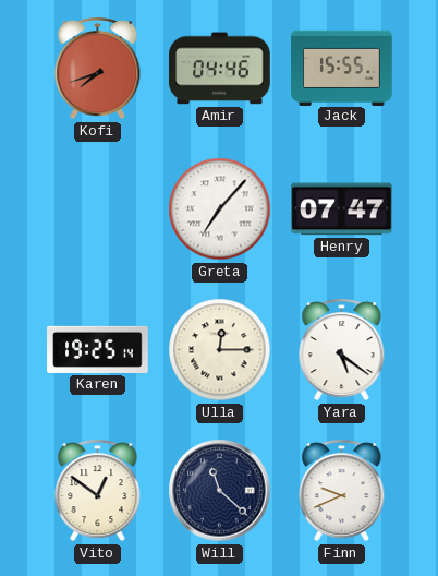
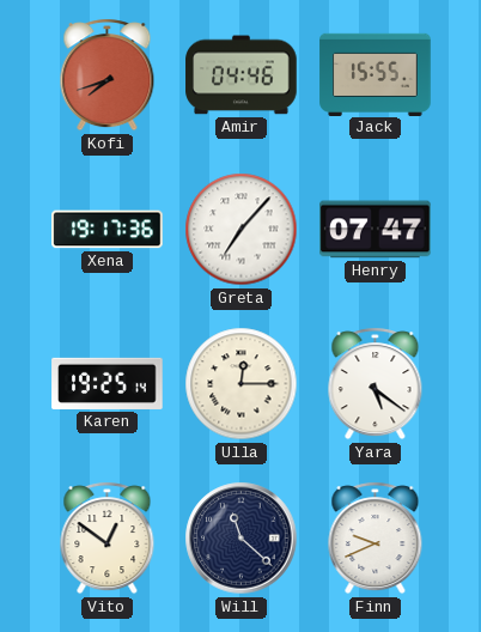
Xena: none -> 19:17
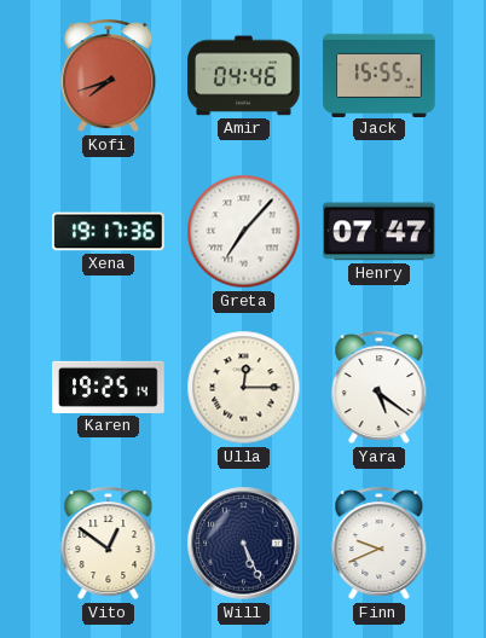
Will: 11:22 -> 5:26
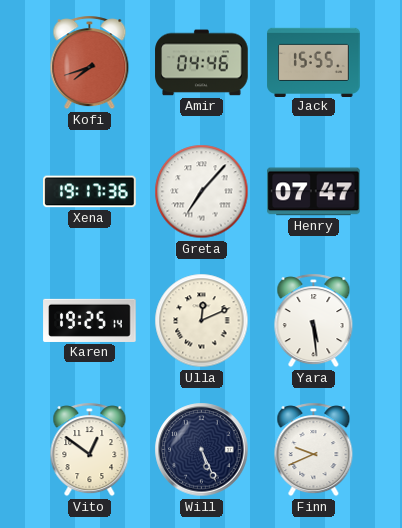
Ulla: 12:15 -> 12:11
Yara: 5:21 -> 5:29
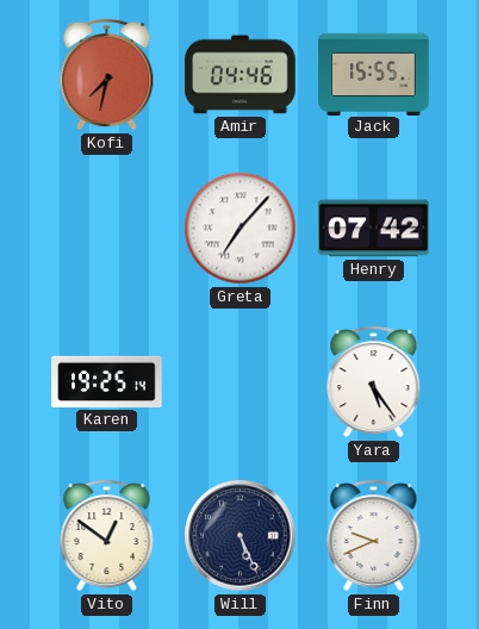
Kofi: 7:42 -> 7:32
Xena: 19:17 -> none
Henry: 07:47 -> 07:42
Ulla: 12:11 -> none
Yara: 5:29 -> 5:24
